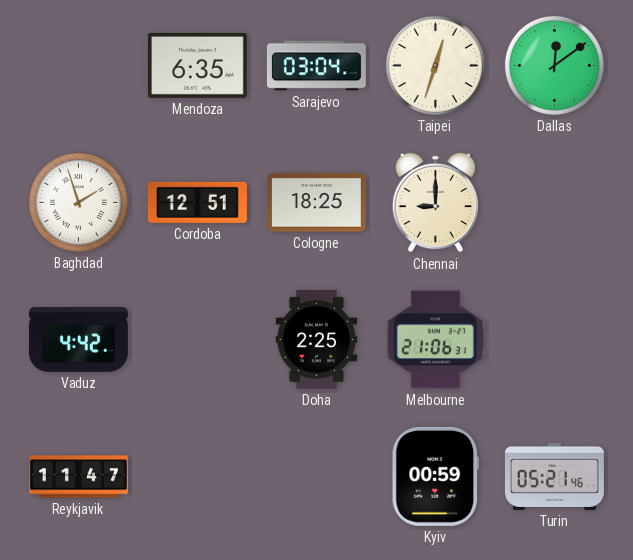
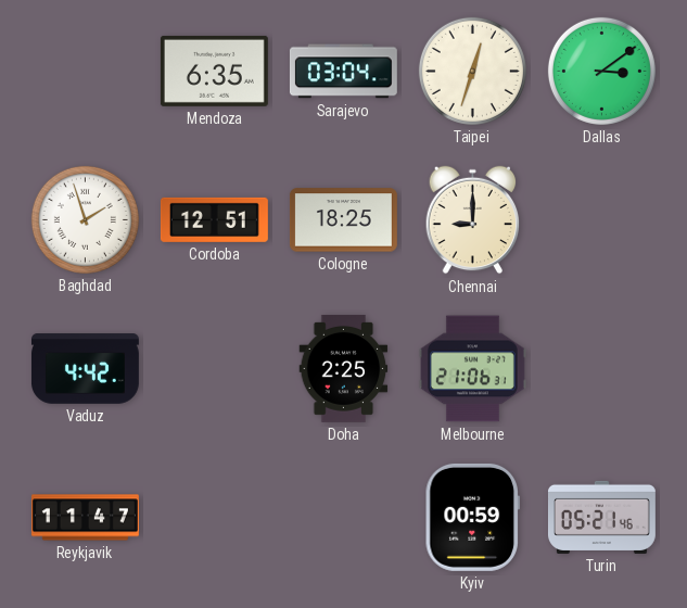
Dallas: 12:09 -> 3:09
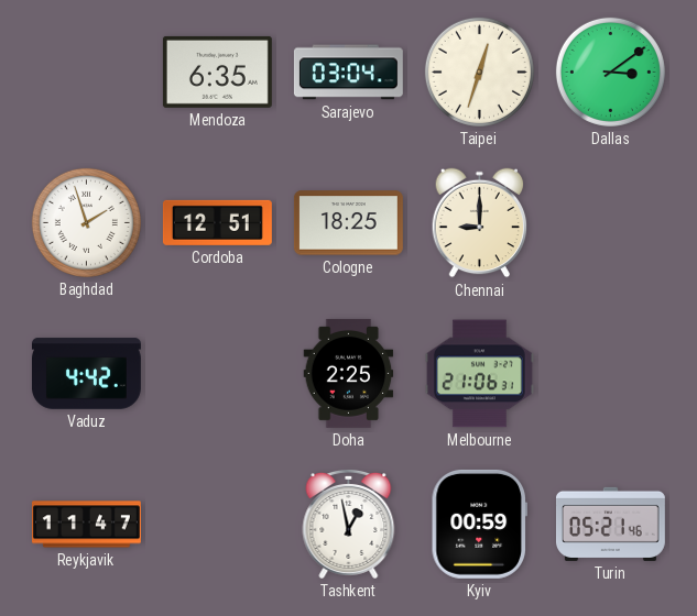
Tashkent: none -> 12:58
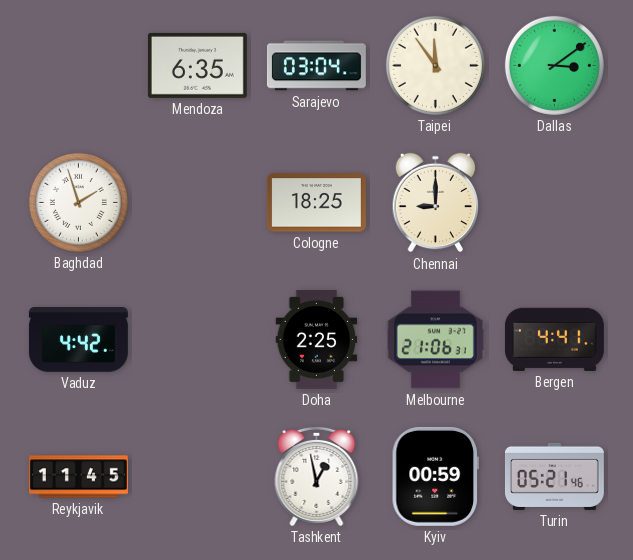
Taipei: 12:33 -> 11:54
Cordoba: 12:51 -> none
Bergen: none -> 4:41
Reykjavik: 11:47 -> 11:45
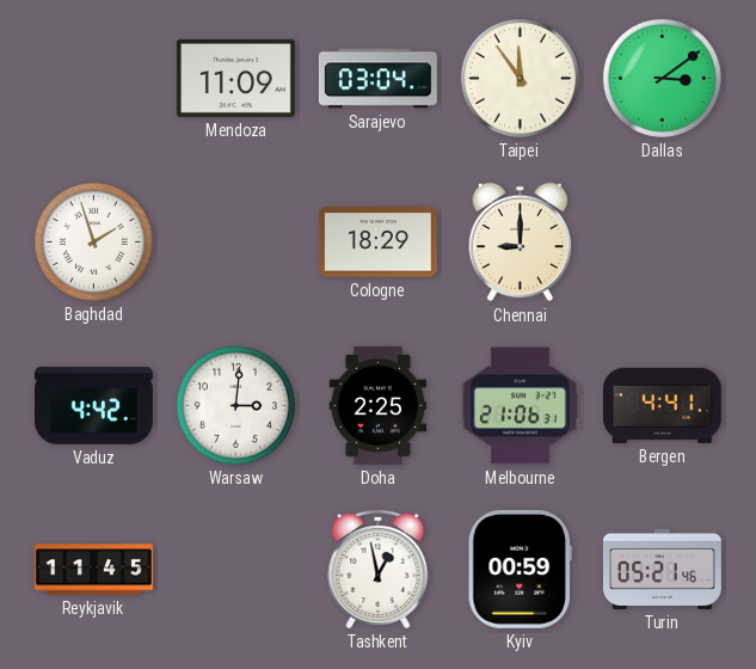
Mendoza: 6:35 -> 11:09
Cologne: 18:25 -> 18:29
Warsaw: none -> 3:01
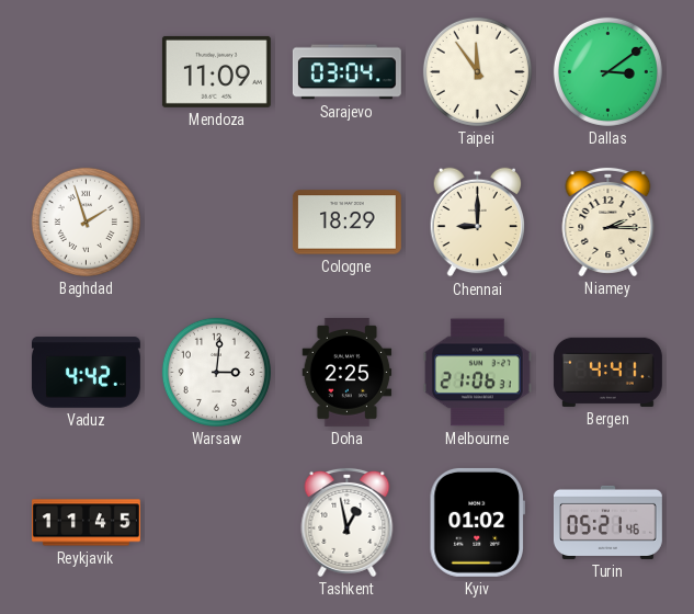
Niamey: none -> 2:15
Kyiv: 00:59 -> 01:02
